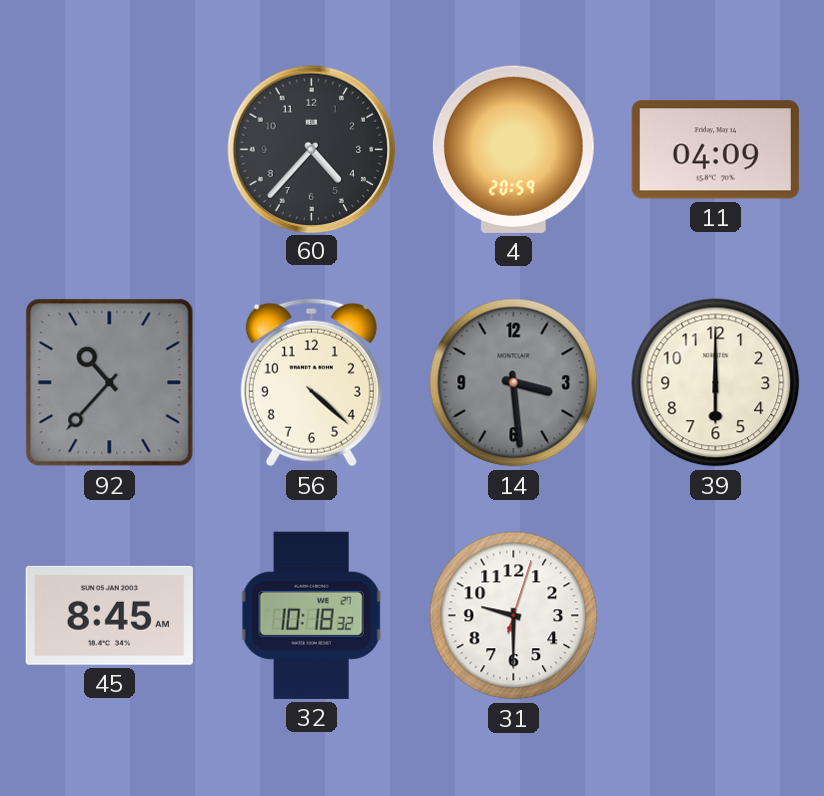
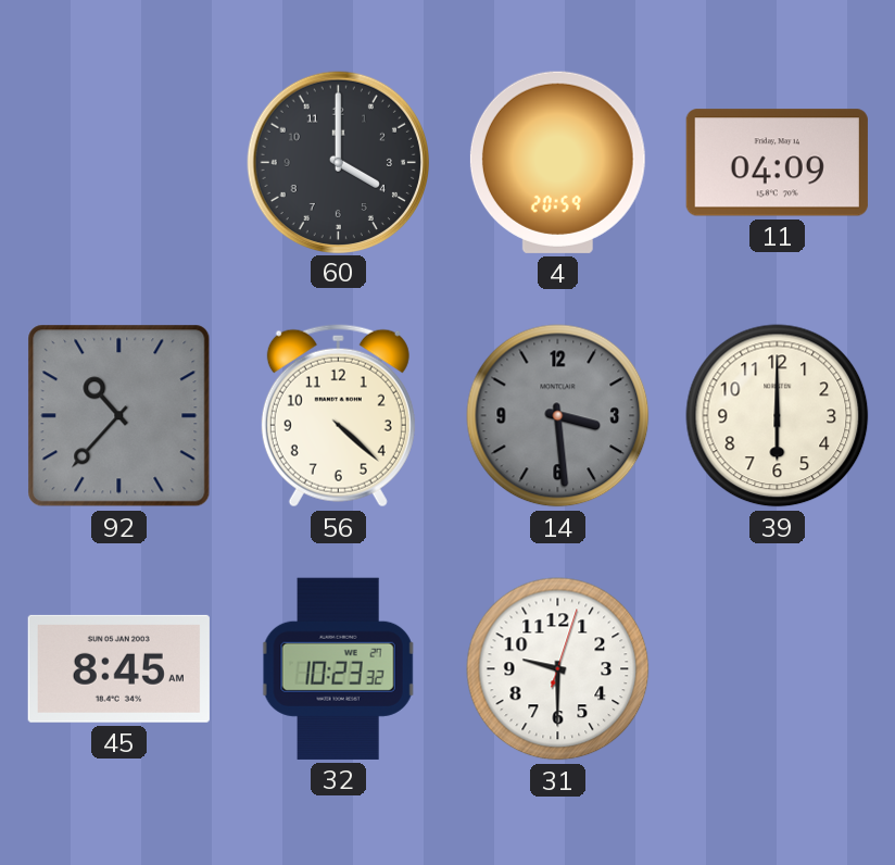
60: 4:37 -> 4:00
32: 10:18 -> 10:23
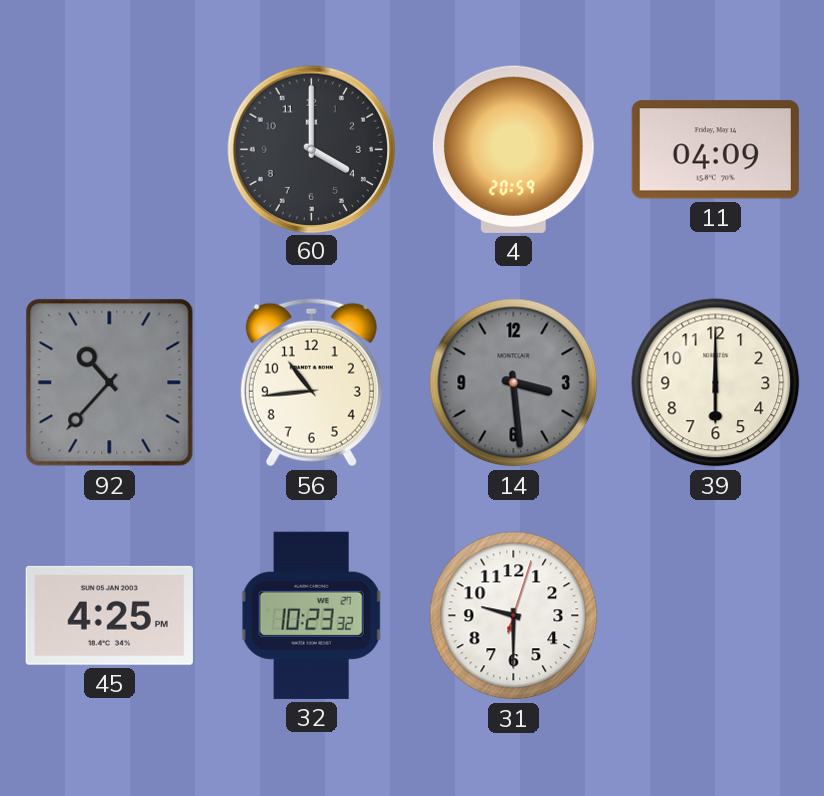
56: 4:22 -> 10:44
45: 8:45 -> 4:25
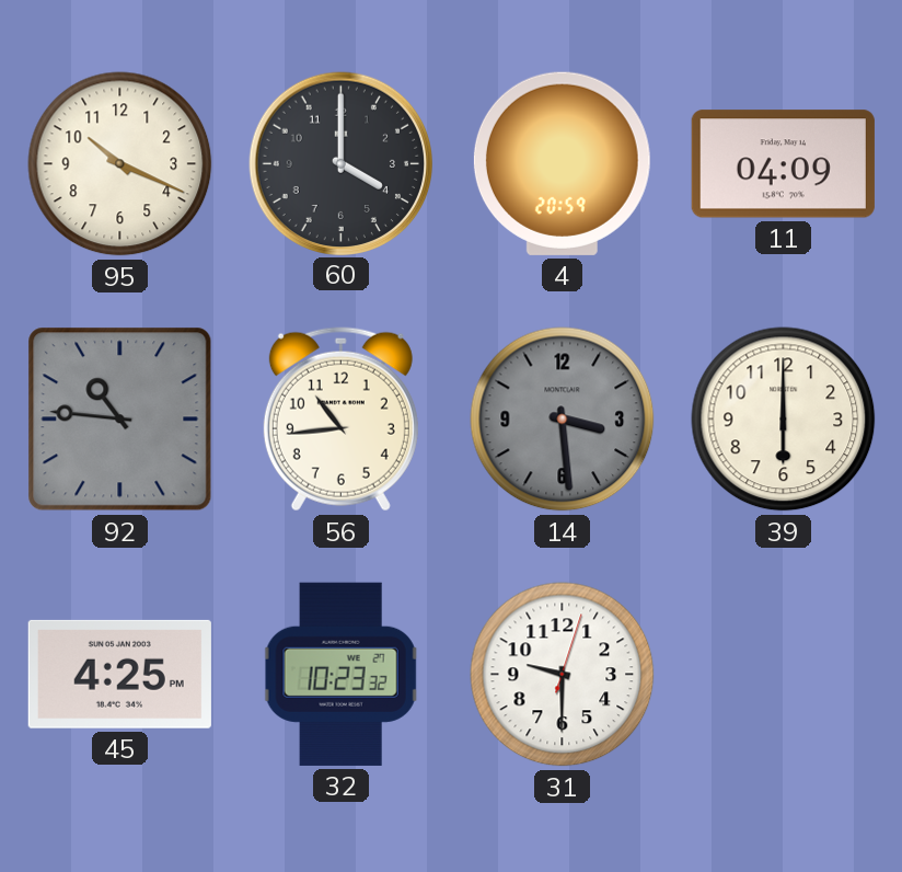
95: none -> 10:19
92: 10:37 -> 10:46
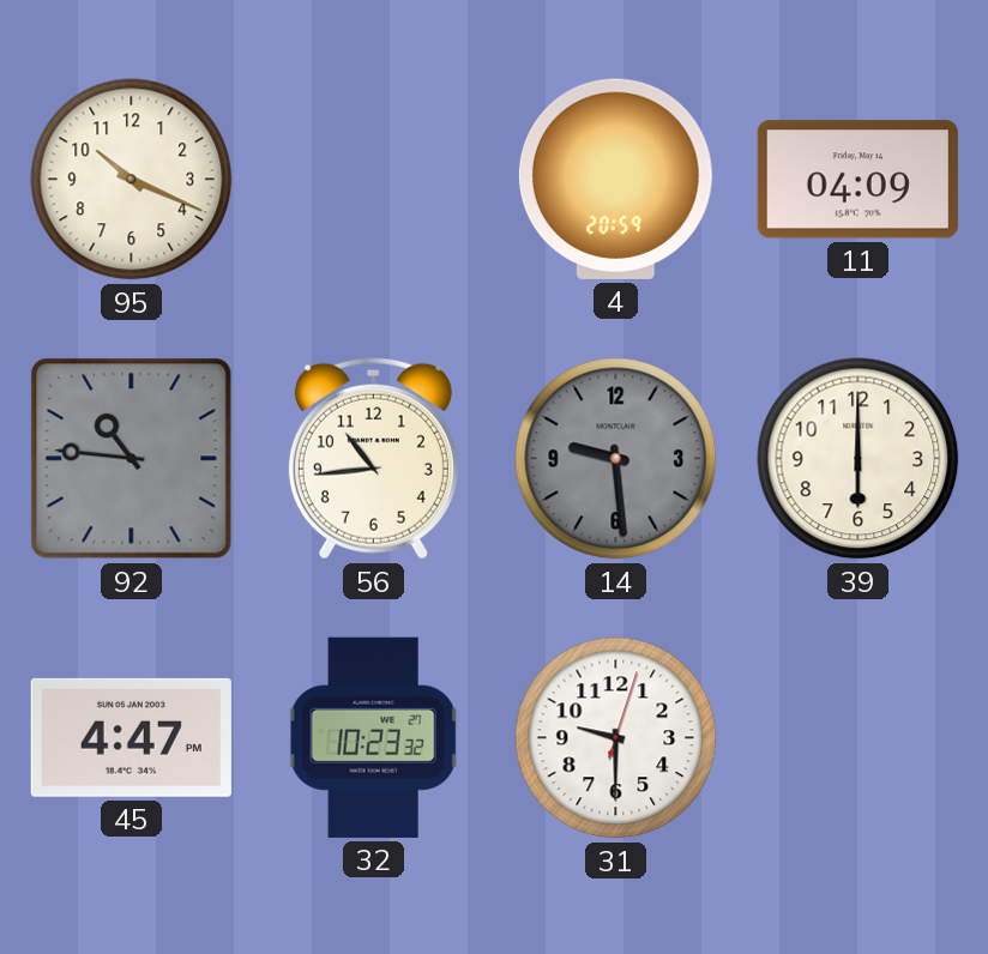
60: 4:00 -> none
14: 3:29 -> 9:29
45: 4:25 -> 4:47
